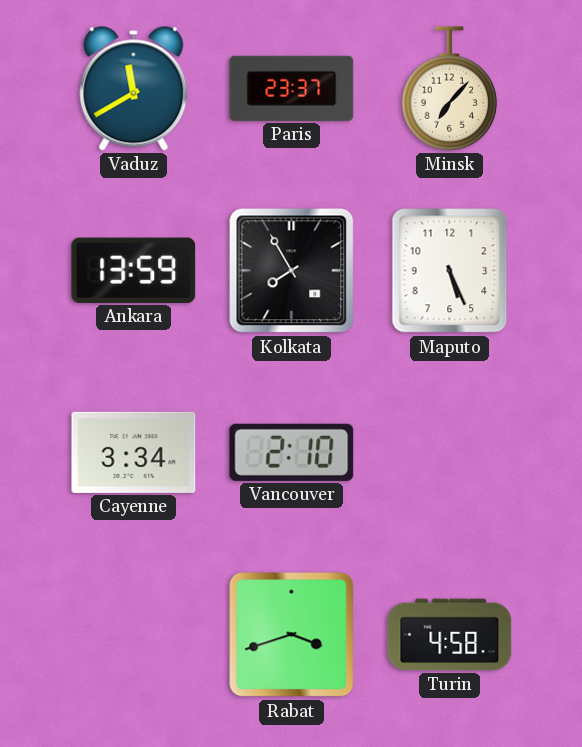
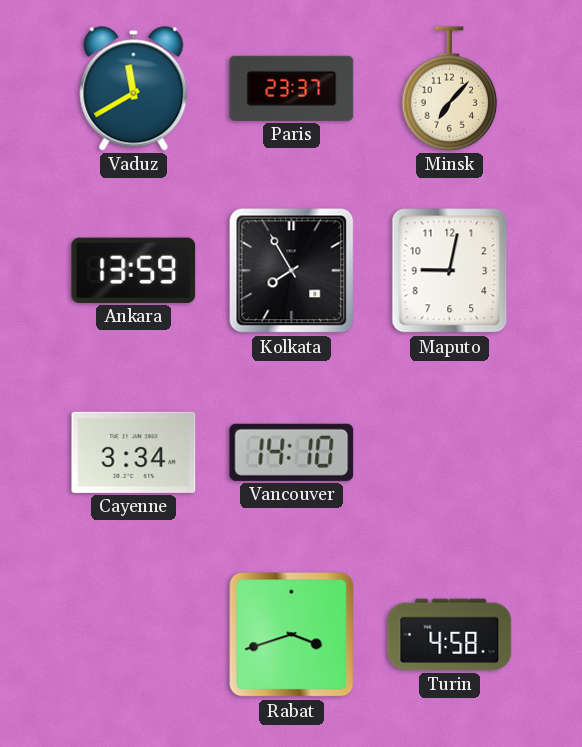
Maputo: 5:26 -> 9:02
Vancouver: 2:10 -> 14:10
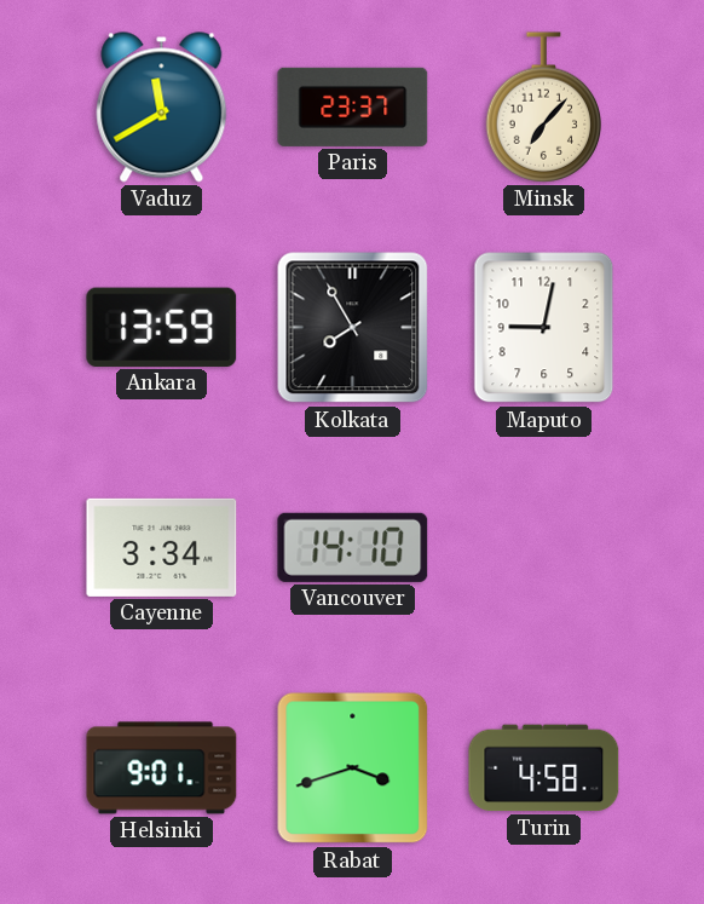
Helsinki: none -> 9:01
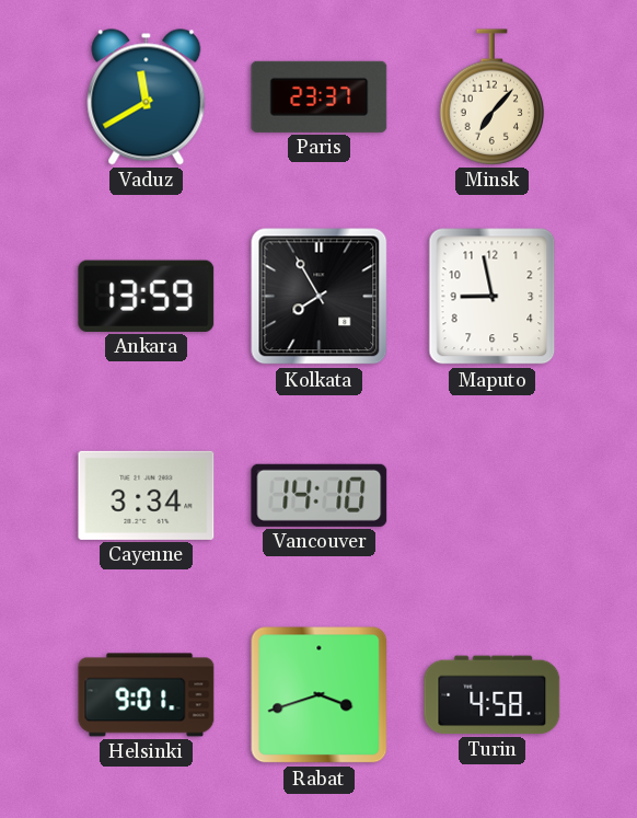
Maputo: 9:02 -> 8:58
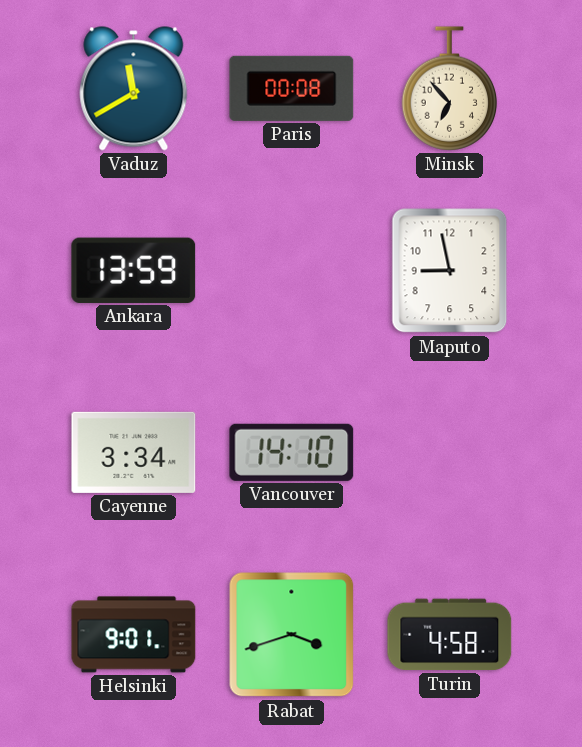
Paris: 23:37 -> 00:08
Minsk: 7:07 -> 6:53
Kolkata: 7:55 -> none
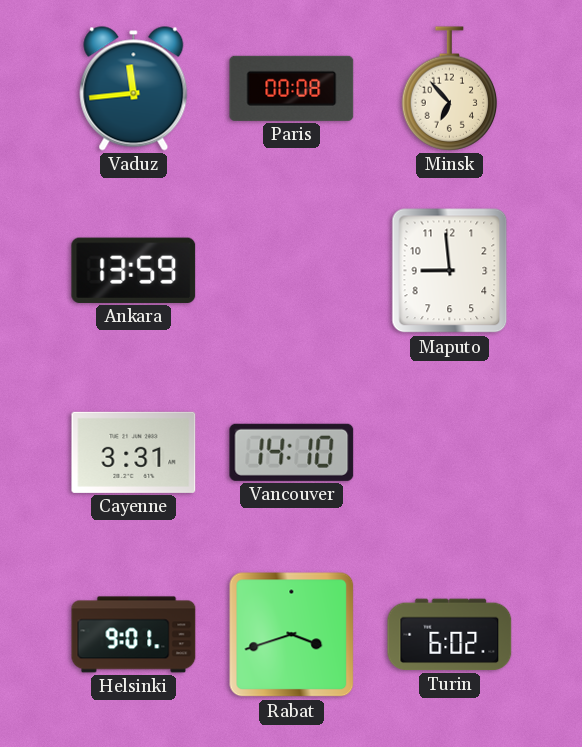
Vaduz: 11:40 -> 11:44
Maputo: 8:58 -> 8:59
Cayenne: 3:34 -> 3:31
Turin: 4:58 -> 6:02
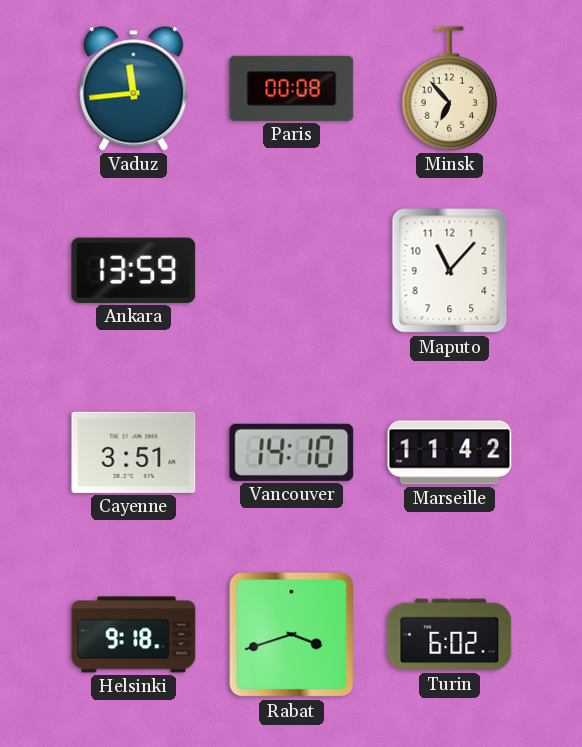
Maputo: 8:59 -> 11:07
Cayenne: 3:31 -> 3:51
Marseille: none -> 11:42
Helsinki: 9:01 -> 9:18
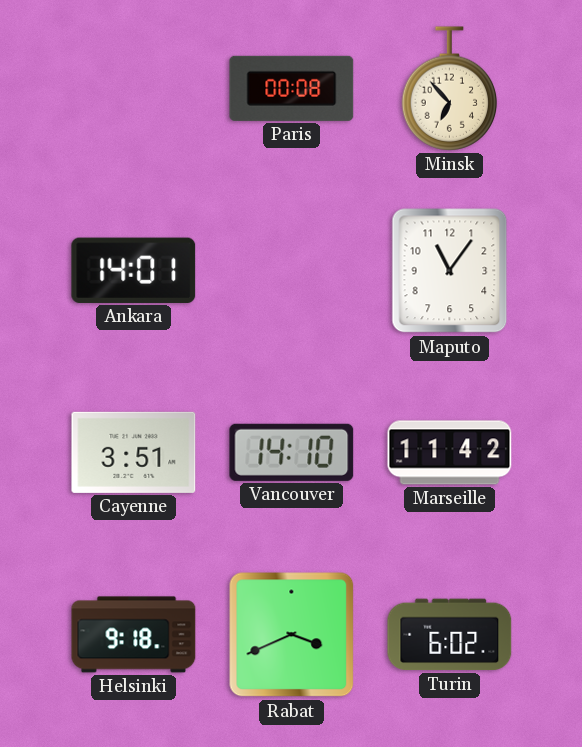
Vaduz: 11:44 -> none
Ankara: 13:59 -> 14:01
Maputo: 11:07 -> 11:06
Rabat: 3:42 -> 3:41
